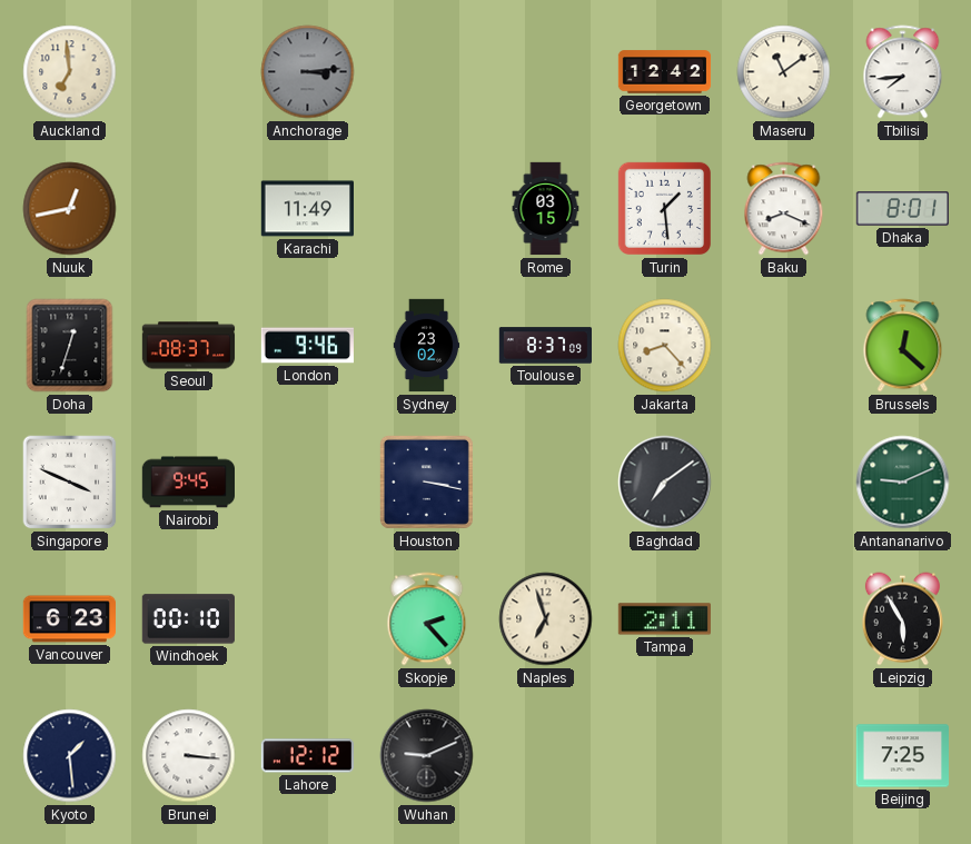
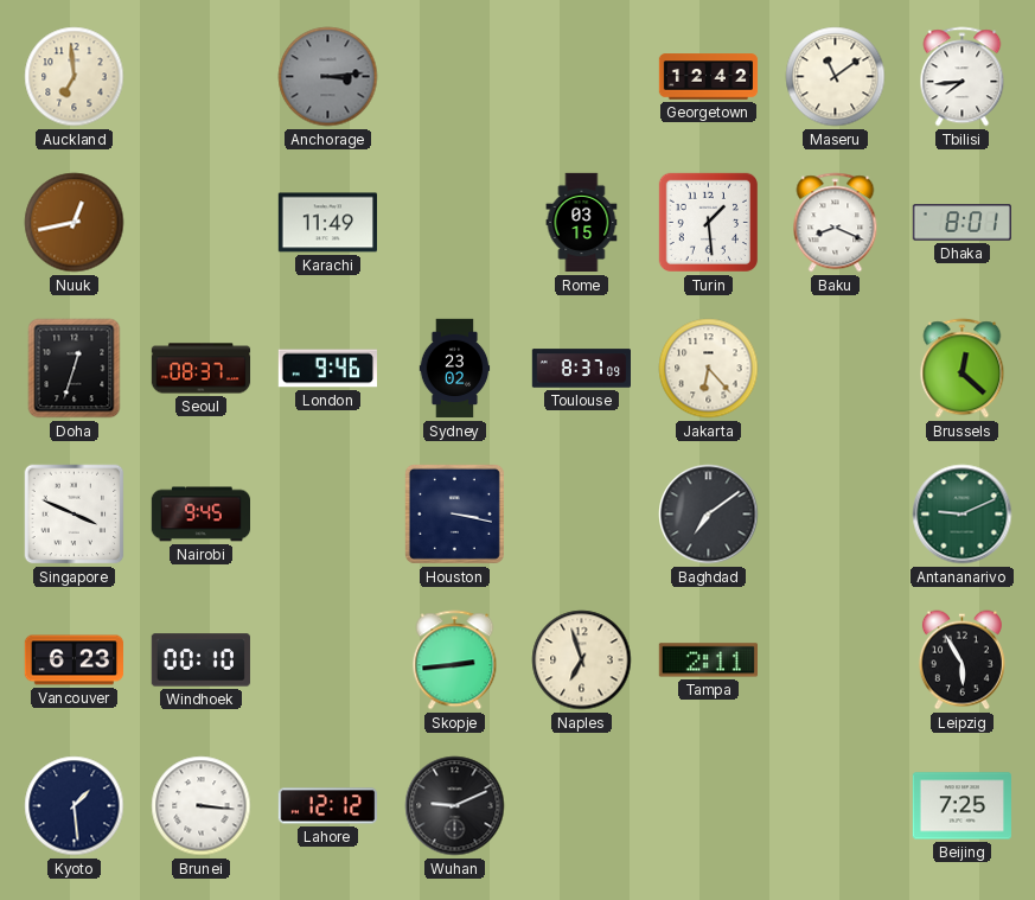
Jakarta: 8:23 -> 6:23
Skopje: 2:23 -> 2:44
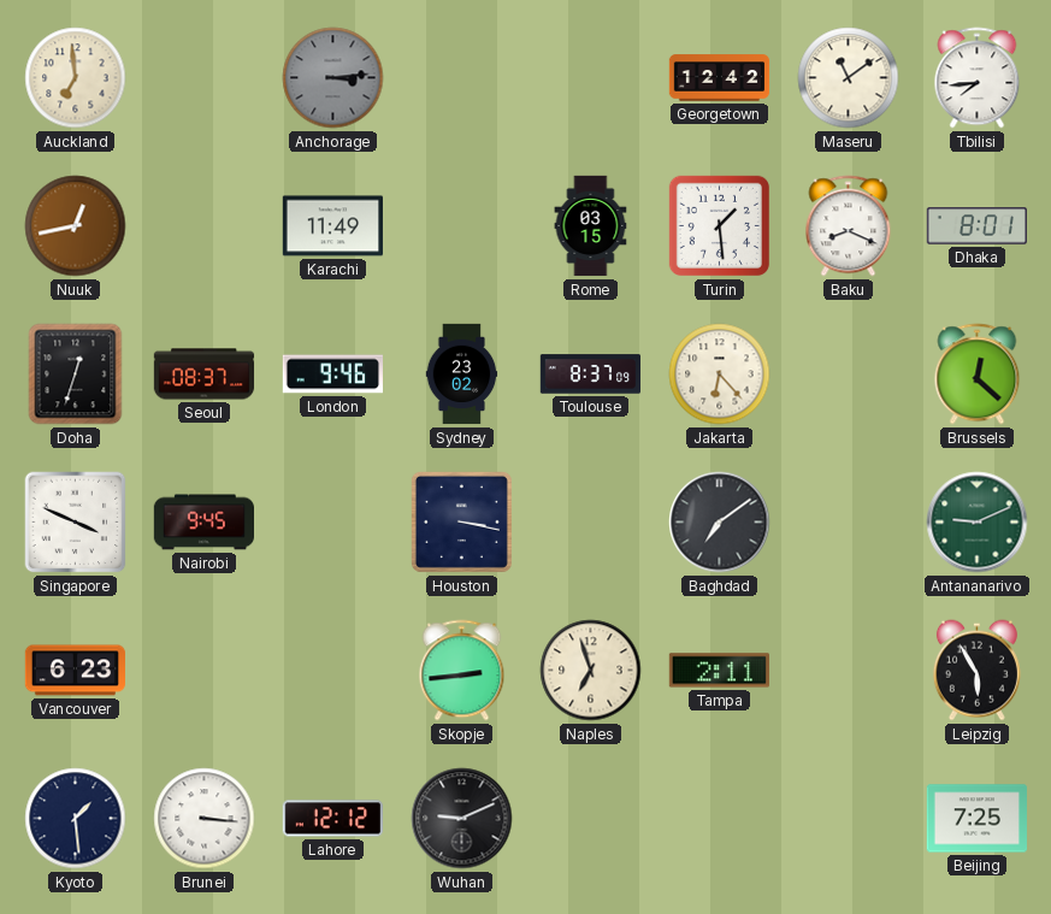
Windhoek: 00:10 -> none
